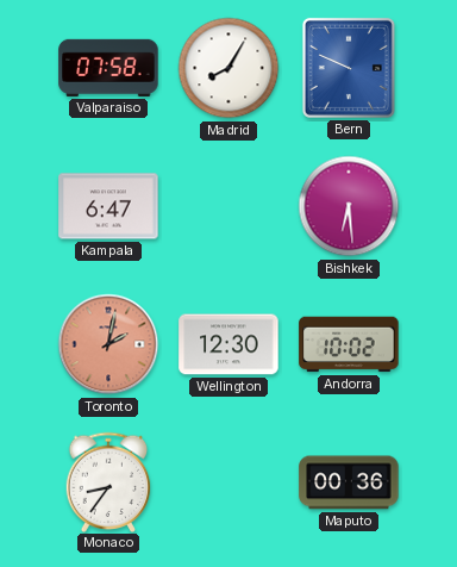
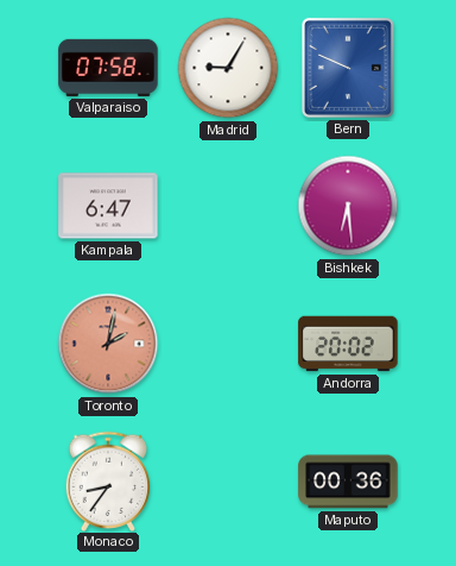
Madrid: 8:05 -> 9:05
Wellington: 12:30 -> none
Andorra: 10:02 -> 20:02
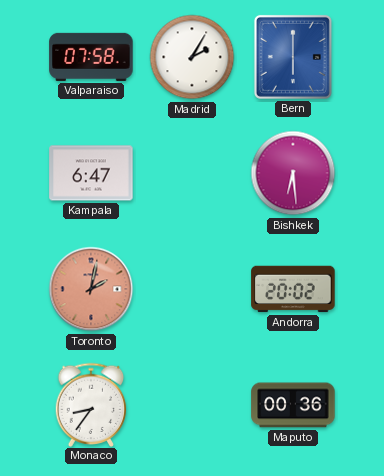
Madrid: 9:05 -> 2:05
Bern: 9:49 -> 6:00
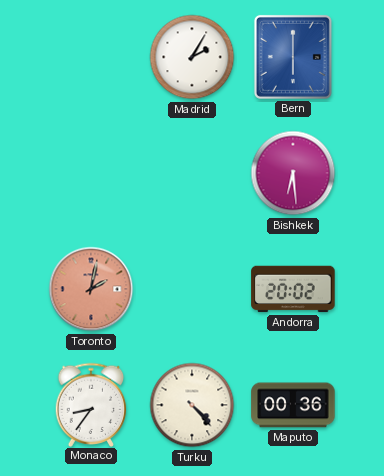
Valparaiso: 07:58 -> none
Kampala: 6:47 -> none
Turku: none -> 4:23
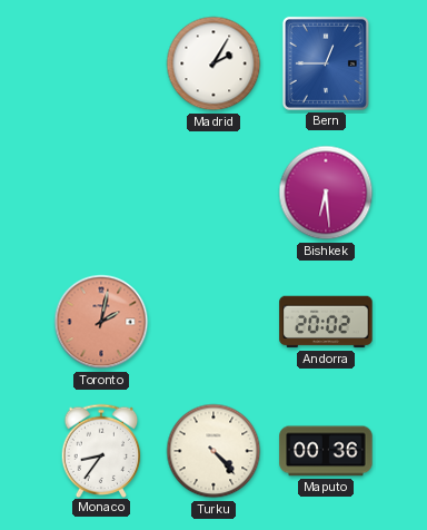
Bern: 6:00 -> 12:45
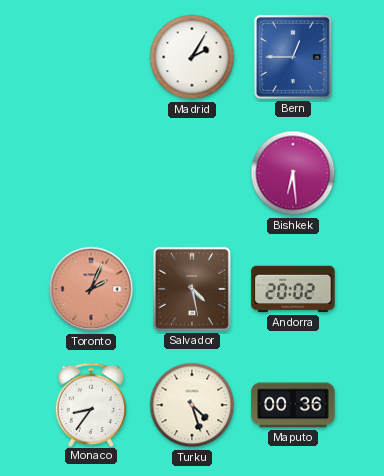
Toronto: 2:02 -> 2:04
Salvador: none -> 4:28
Turku: 4:23 -> 4:27
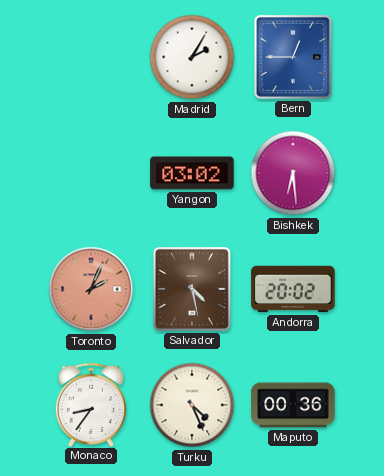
Yangon: none -> 03:02
Turku: 4:27 -> 4:26
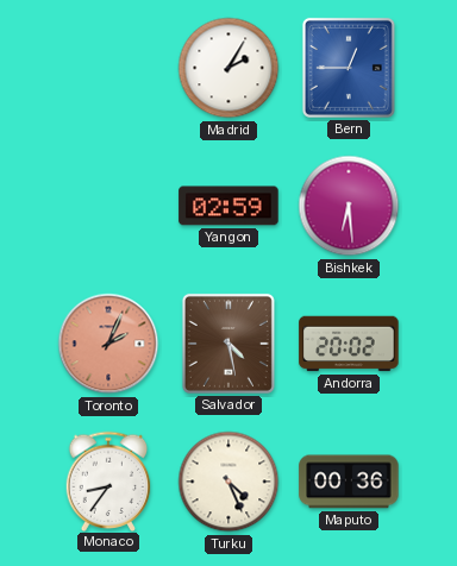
Yangon: 03:02 -> 02:59
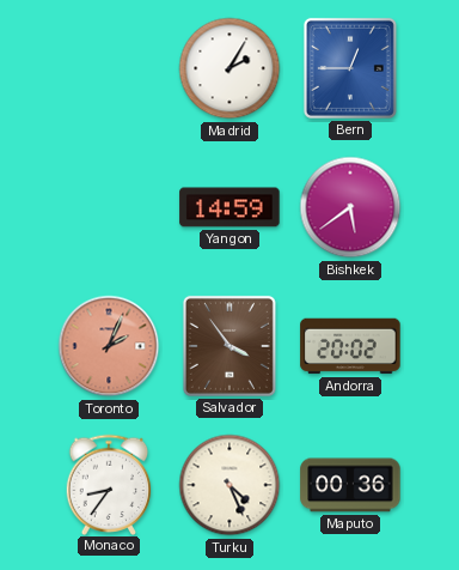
Yangon: 02:59 -> 14:59
Bishkek: 6:29 -> 5:39
Salvador: 4:28 -> 3:54
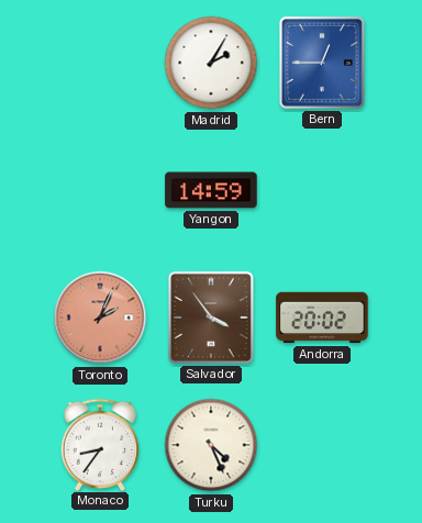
Bishkek: 5:39 -> none
Maputo: 00:36 -> none
